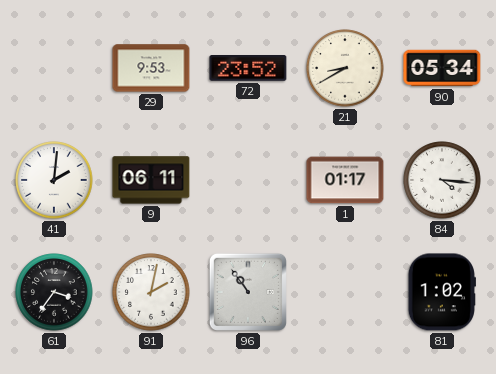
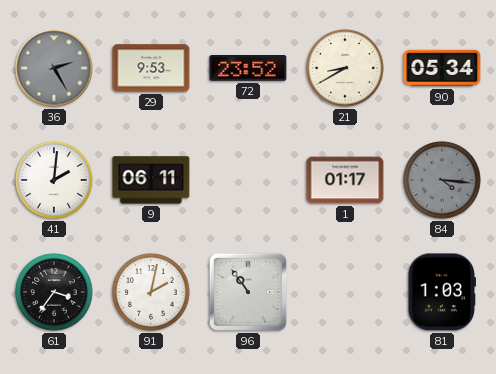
36: none -> 2:25
84 dial: white -> grey
81: 1:02 -> 1:03
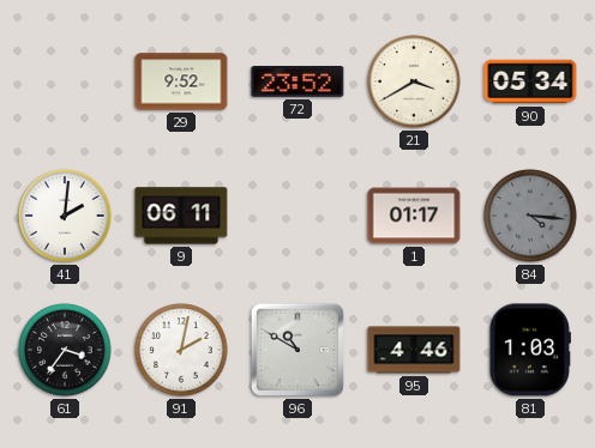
36: 2:25 -> none
29: 9:53 -> 9:52
21: 8:40 -> 3:40
96: 10:54 -> 10:50
95: none -> 4:46
